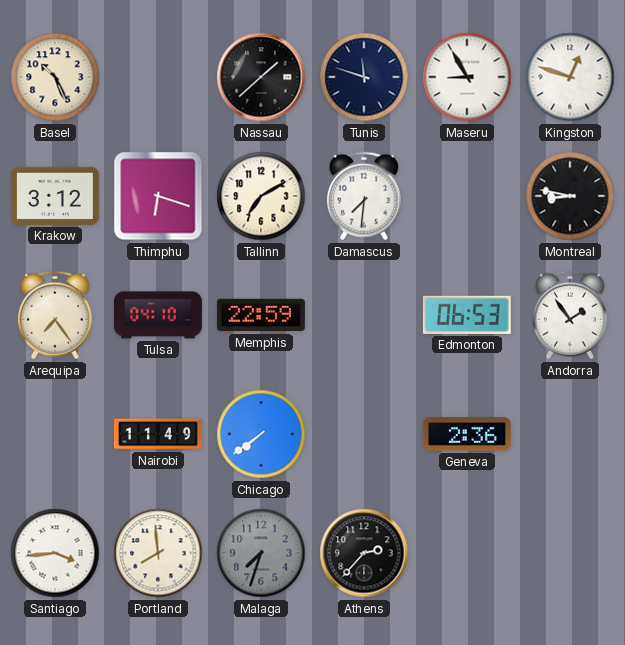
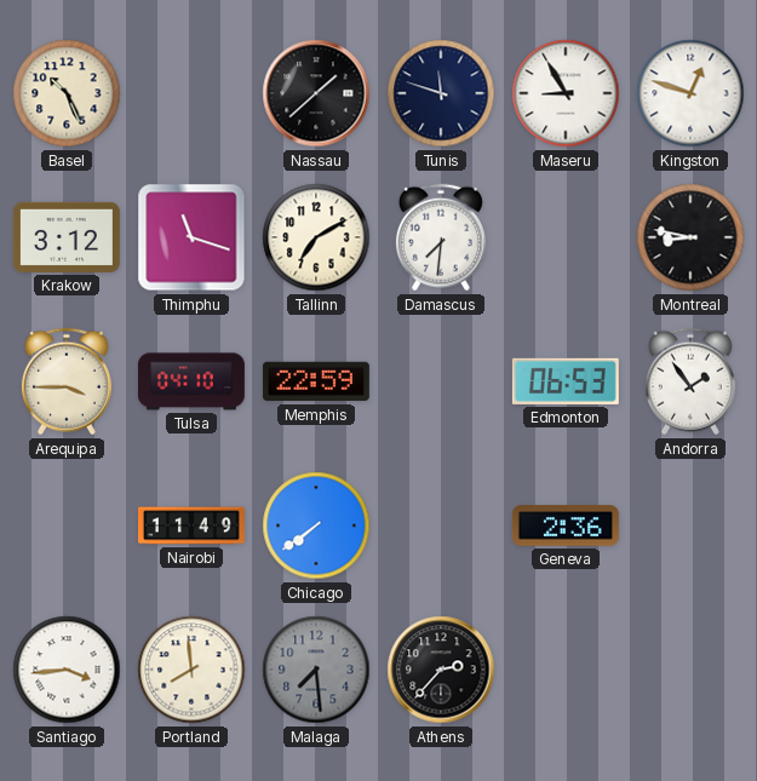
Thimphu: 6:18 -> 11:18
Arequipa: 7:24 -> 3:45
Malaga: 7:33 -> 7:29
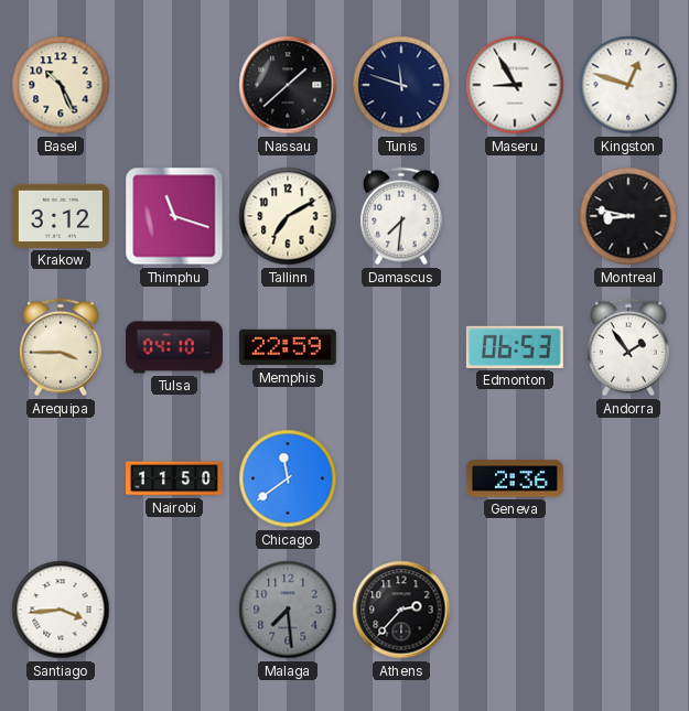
Nairobi: 11:49 -> 11:50
Chicago: 7:39 -> 11:39
Portland: 7:59 -> none
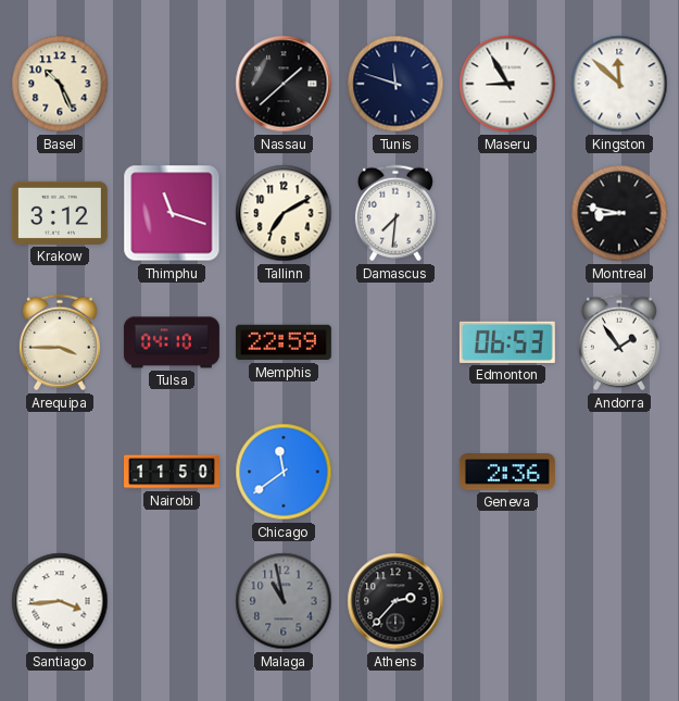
Kingston: 12:48 -> 11:52
Malaga: 7:29 -> 10:58
